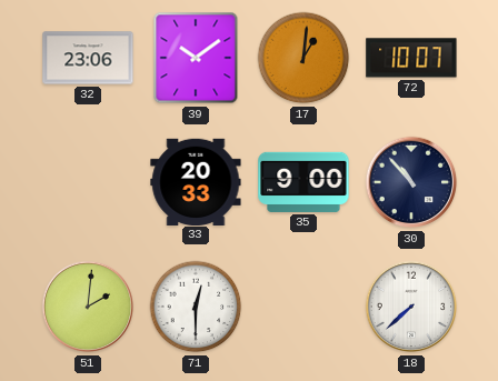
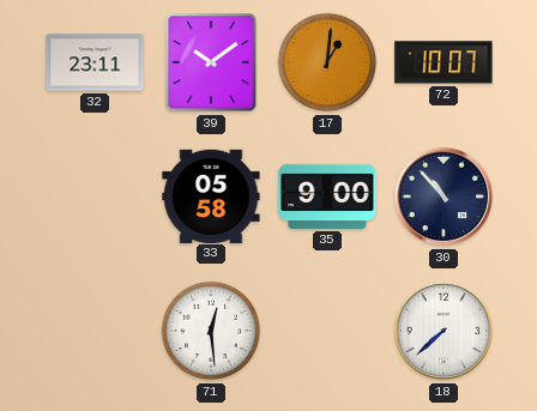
32: 23:06 -> 23:11
33: 20:33 -> 05:58
51: 2:01 -> none
71: 12:30 -> 12:29
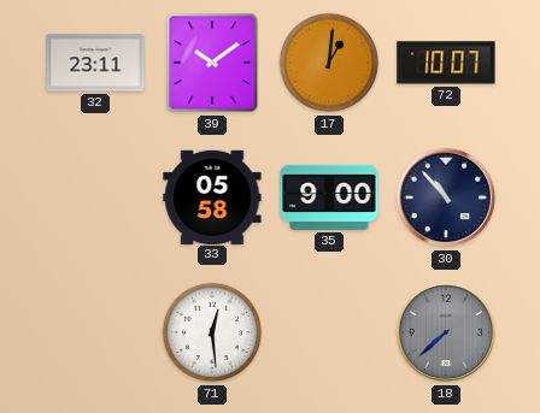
18 dial: white -> grey
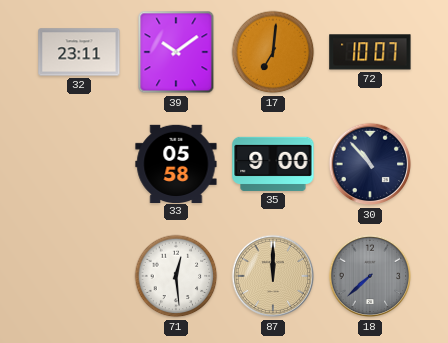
17: 1:01 -> 7:01
87: none -> 12:00
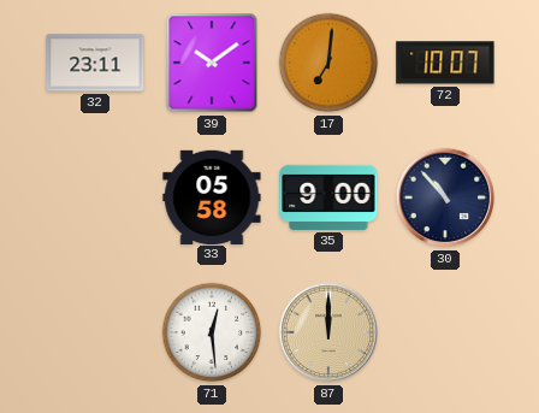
18: 7:38 -> none
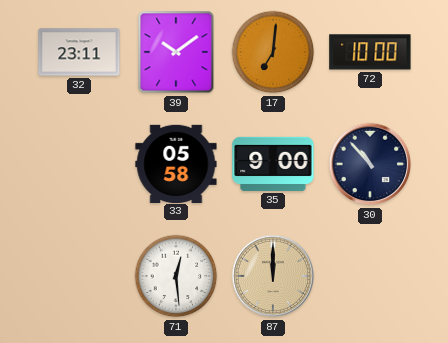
72: 10:07 -> 10:00
